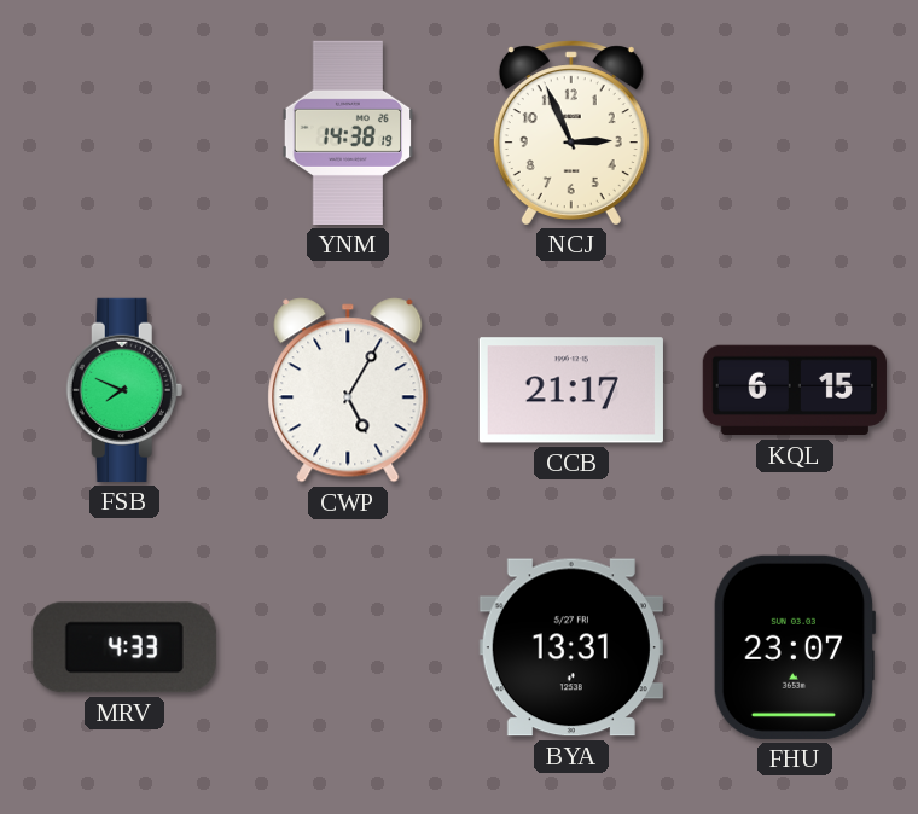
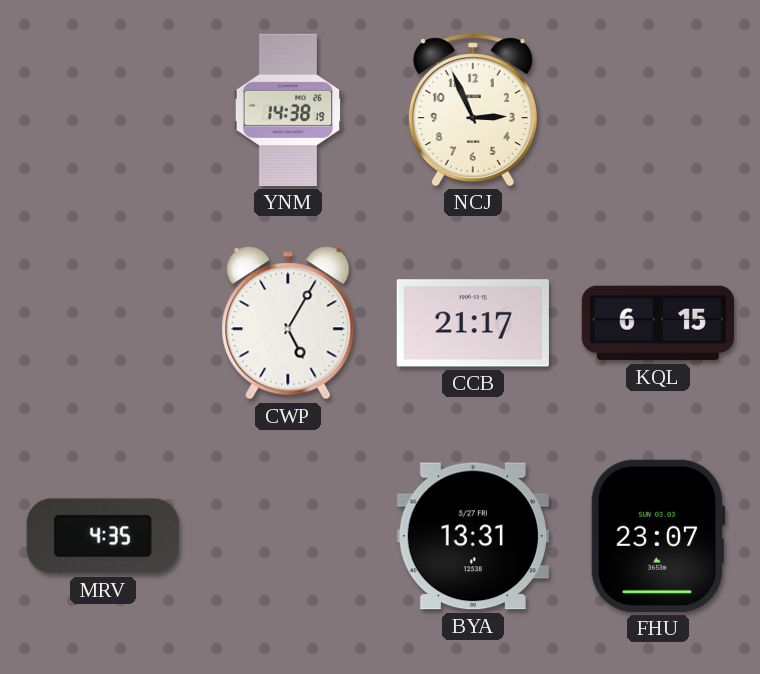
FSB: 7:49 -> none
MRV: 4:33 -> 4:35
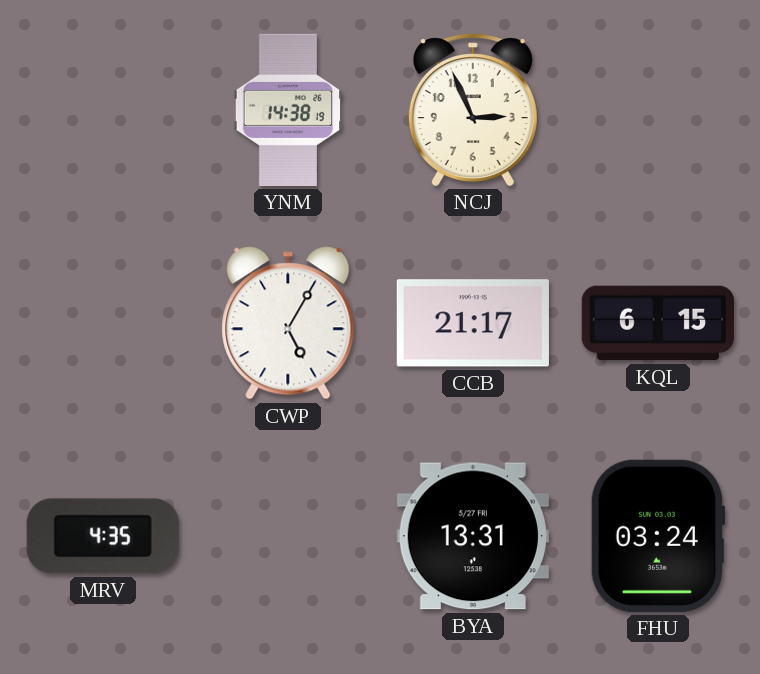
FHU: 23:07 -> 03:24
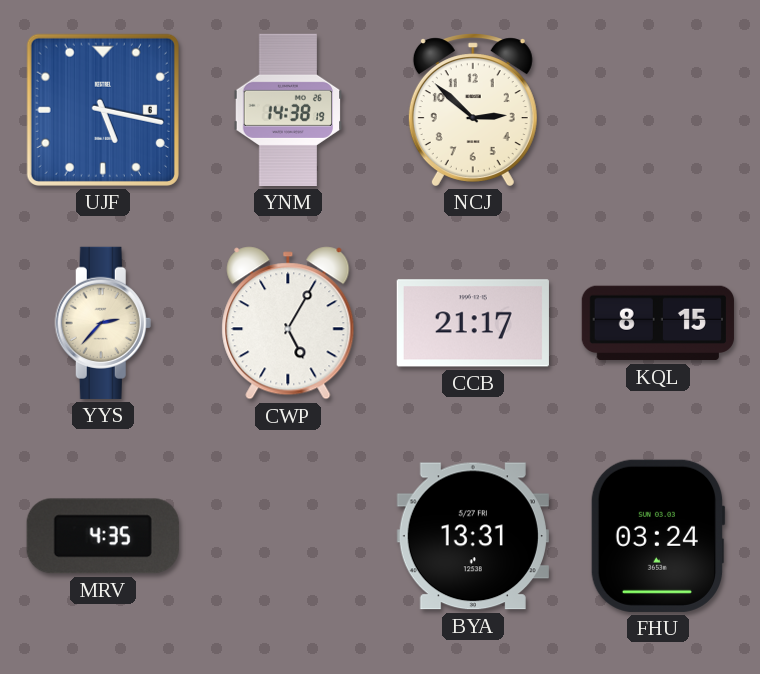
UJF: none -> 5:17
NCJ: 2:56 -> 2:52
YYS: none -> 2:37
KQL: 6:15 -> 8:15
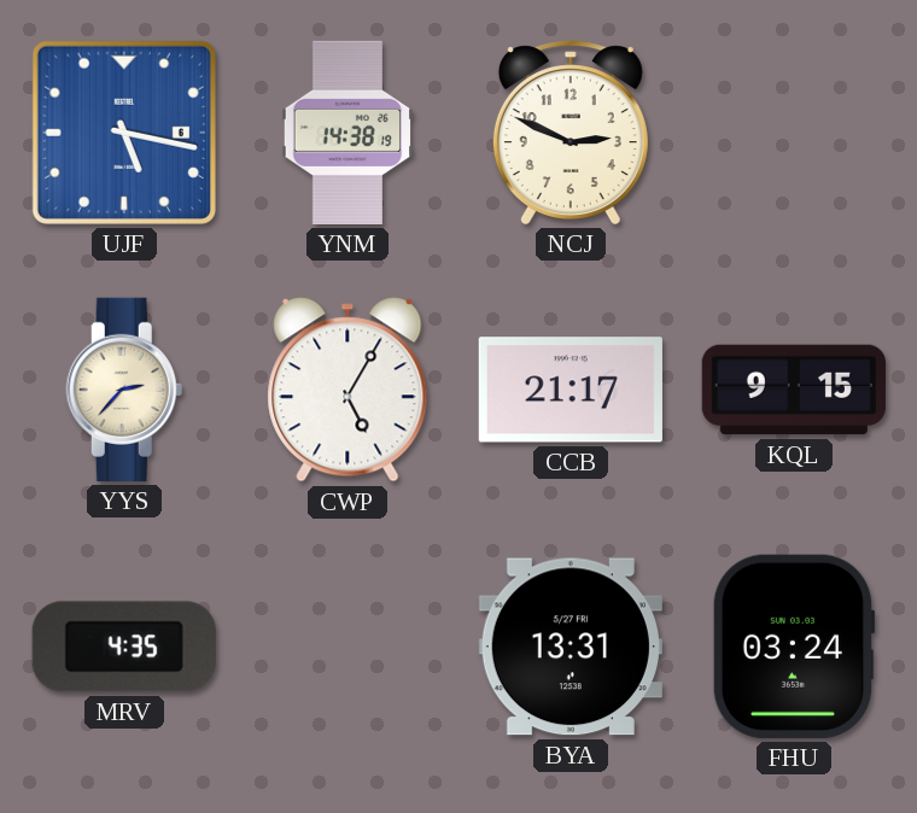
NCJ: 2:52 -> 2:49
KQL: 8:15 -> 9:15
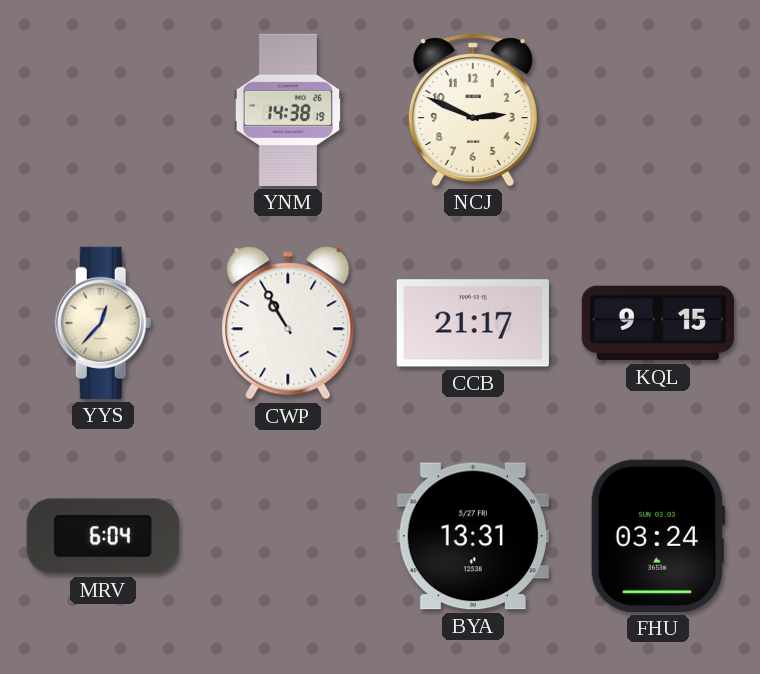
UJF: 5:17 -> none
YYS: 2:37 -> 12:37
CWP: 5:05 -> 10:55
MRV: 4:35 -> 6:04
